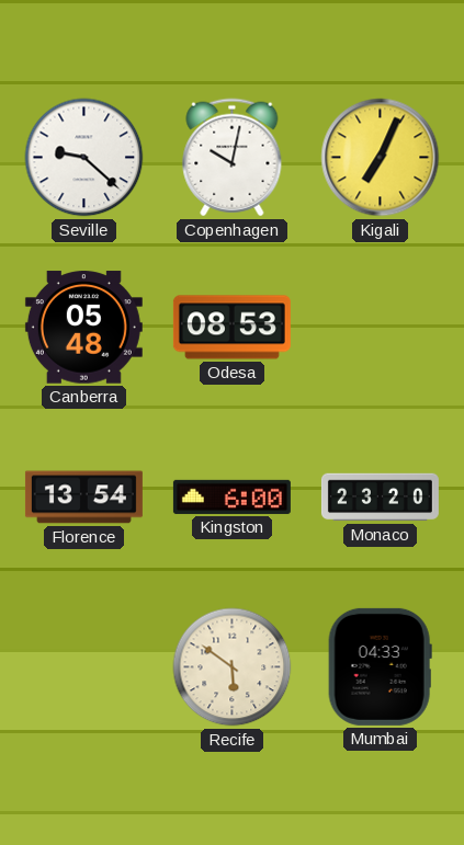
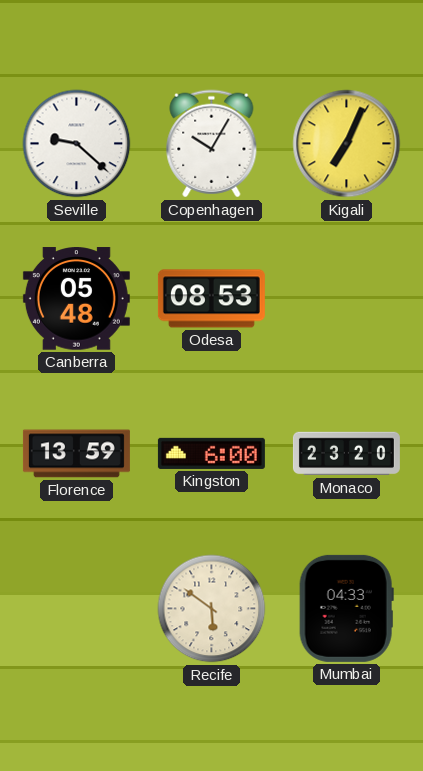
Copenhagen: 10:02 -> 10:05
Florence: 13:54 -> 13:59
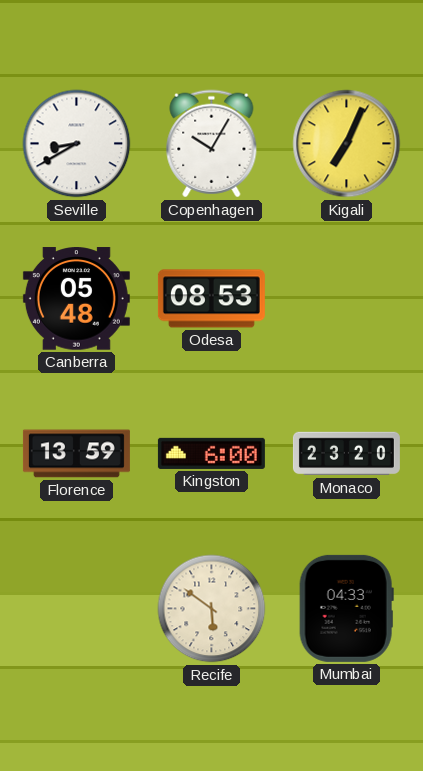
Seville: 9:22 -> 8:40
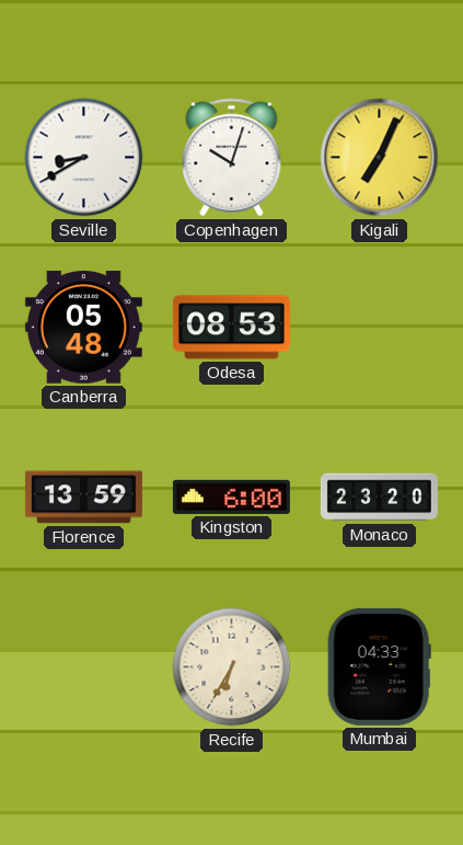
Copenhagen: 10:05 -> 10:03
Recife: 5:51 -> 6:35
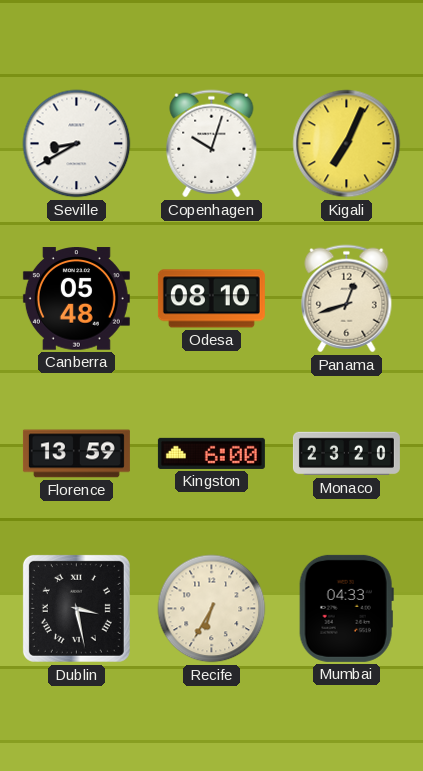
Odesa: 08:53 -> 08:10
Panama: none -> 12:42
Dublin: none -> 3:28
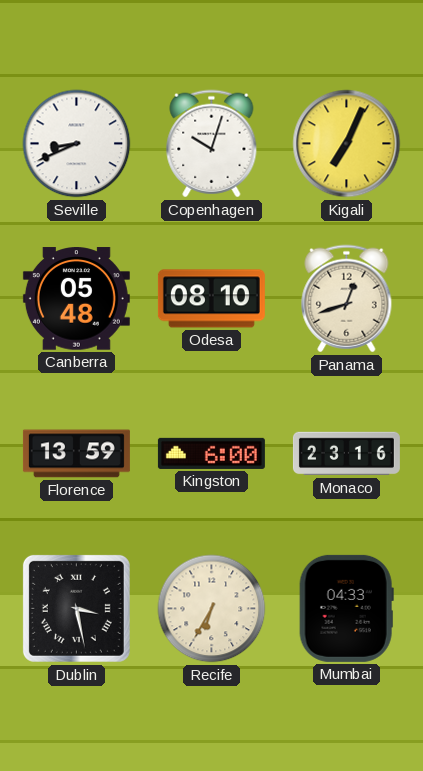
Seville: 8:40 -> 8:41
Monaco: 23:20 -> 23:16
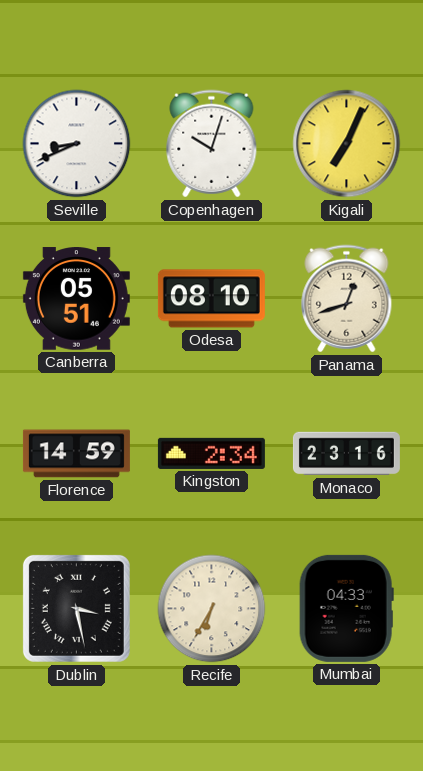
Canberra: 05:48 -> 05:51
Florence: 13:59 -> 14:59
Kingston: 6:00 -> 2:34
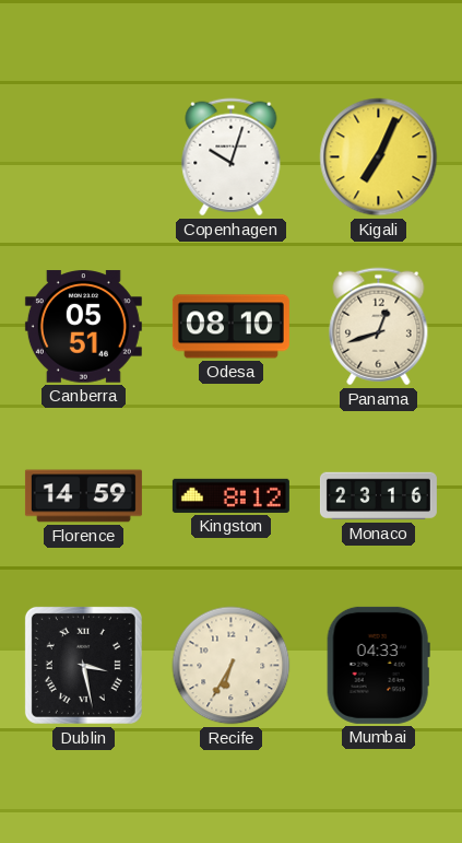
Seville: 8:41 -> none
Kingston: 2:34 -> 8:12
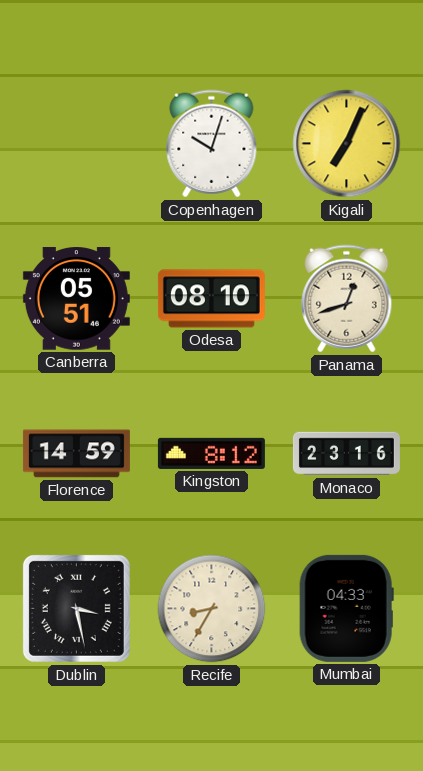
Recife: 6:35 -> 8:35
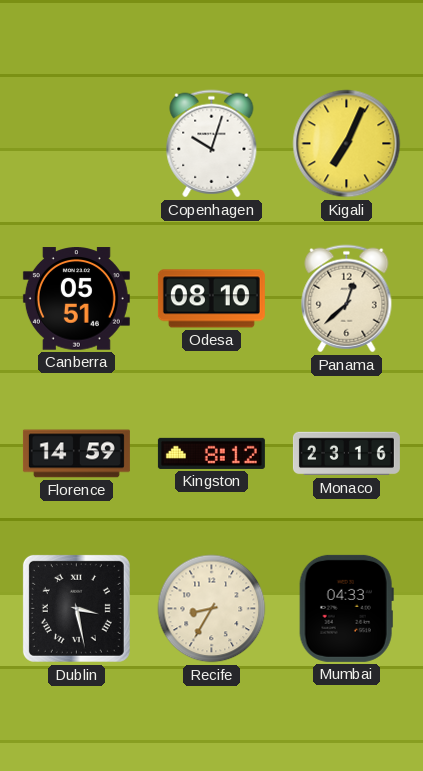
Panama: 12:42 -> 12:38
